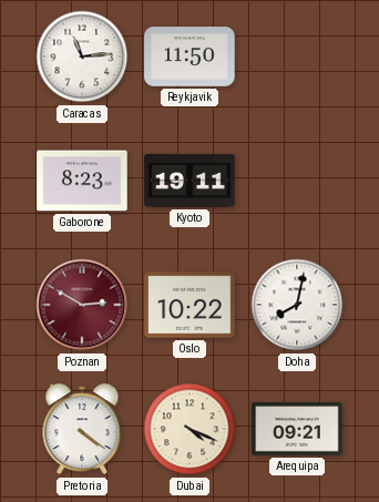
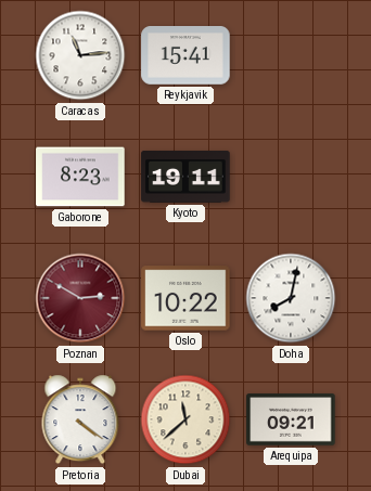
Reykjavik: 11:50 -> 15:41
Dubai: 4:19 -> 11:38
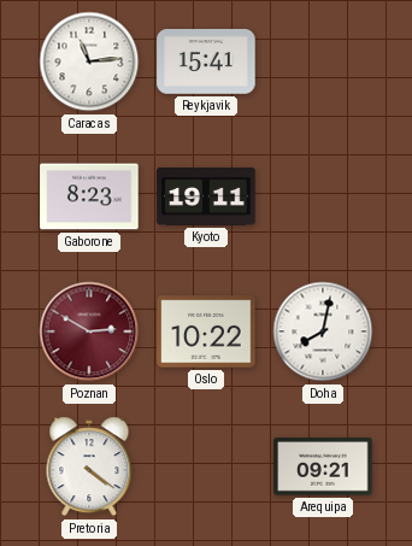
Dubai: 11:38 -> none
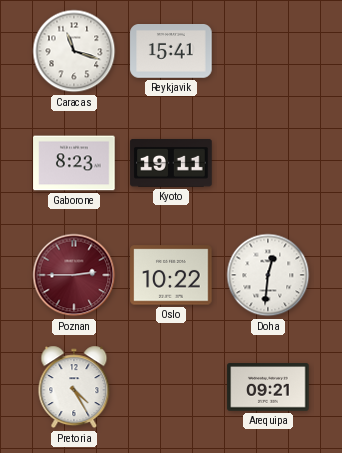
Caracas: 11:14 -> 11:18
Poznan: 2:50 -> 2:45
Doha: 8:02 -> 12:31
Pretoria: 4:21 -> 4:25
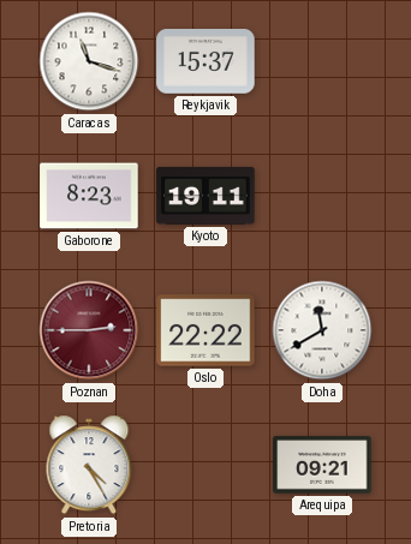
Reykjavik: 15:41 -> 15:37
Oslo: 10:22 -> 22:22
Doha: 12:31 -> 11:40
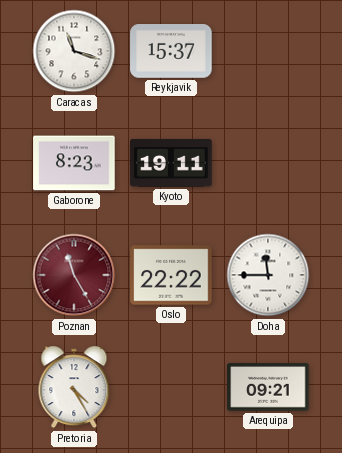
Poznan: 2:45 -> 11:25
Doha: 11:40 -> 11:45
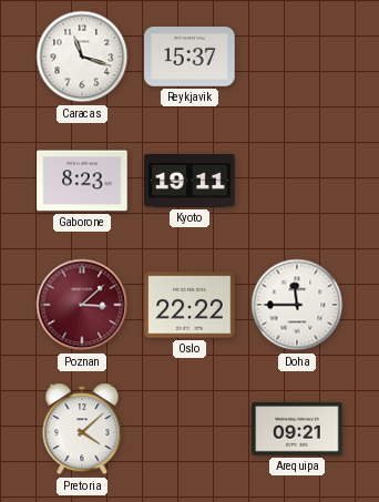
Poznan: 11:25 -> 3:08
Pretoria: 4:25 -> 4:08
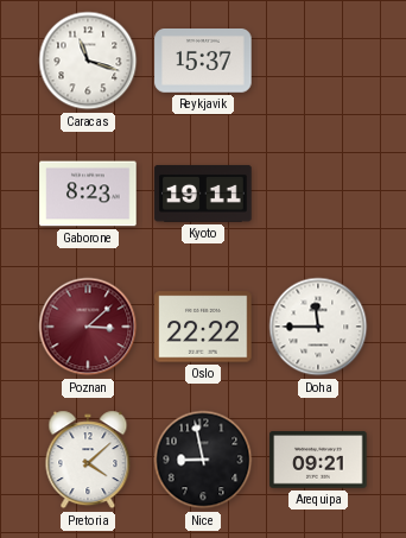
Nice: none -> 8:58
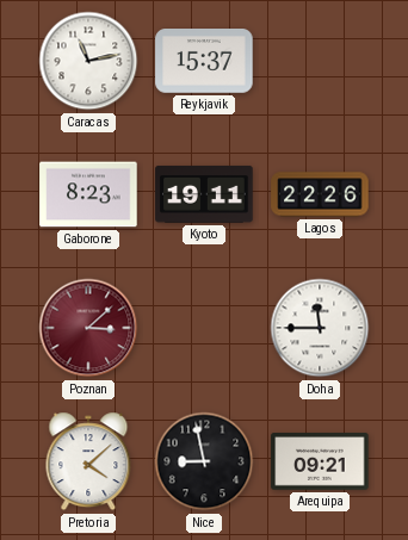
Caracas: 11:18 -> 11:13
Lagos: none -> 22:26
Oslo: 22:22 -> none
